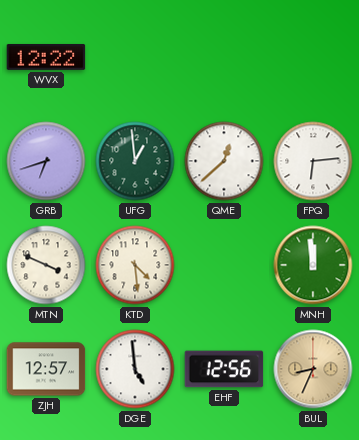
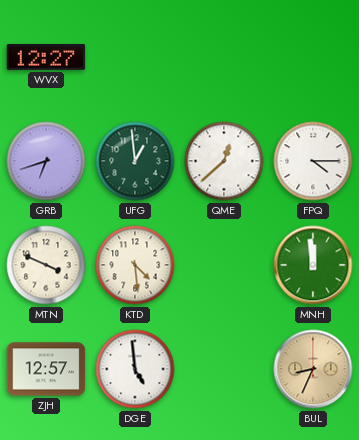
WVX: 12:22 -> 12:27
FPQ: 6:14 -> 4:15
EHF: 12:56 -> none
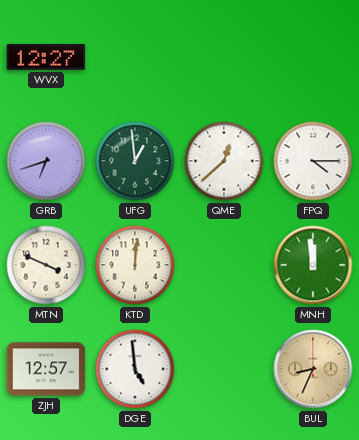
KTD: 4:29 -> 12:01
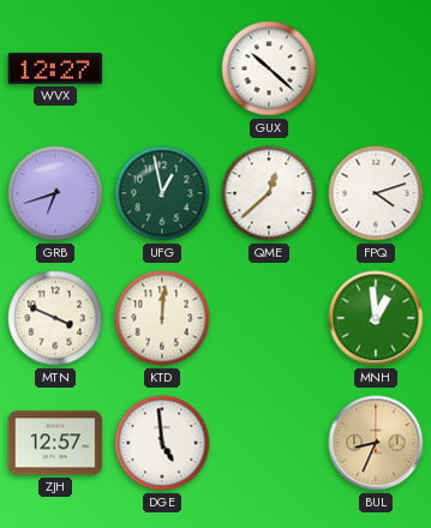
GUX: none -> 10:22
UFG: 12:59 -> 12:58
FPQ: 4:15 -> 4:12
MNH: 11:59 -> 12:59
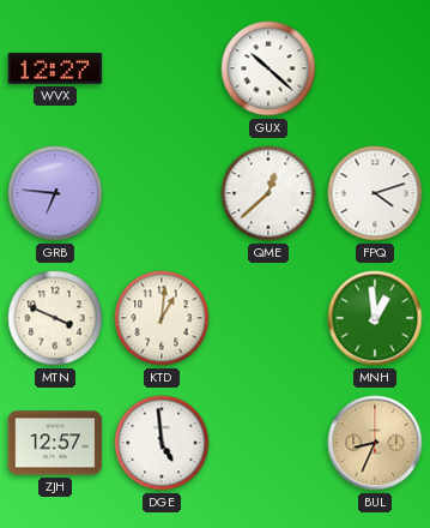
GRB: 6:42 -> 6:46
UFG: 12:58 -> none
KTD: 12:01 -> 1:01
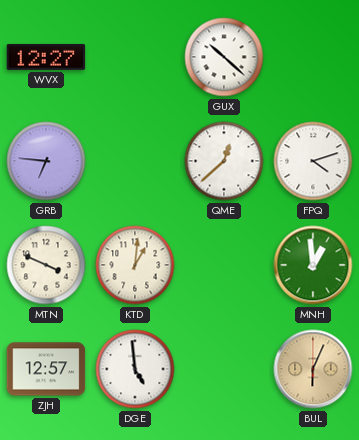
BUL: 8:34 -> 6:04
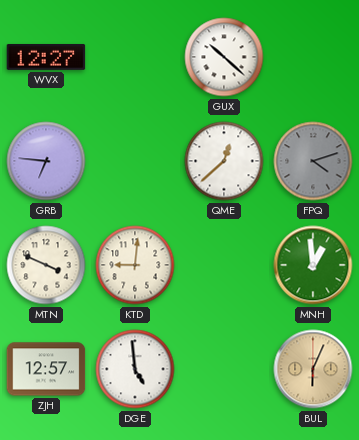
FPQ dial: white -> grey
KTD: 1:01 -> 9:01
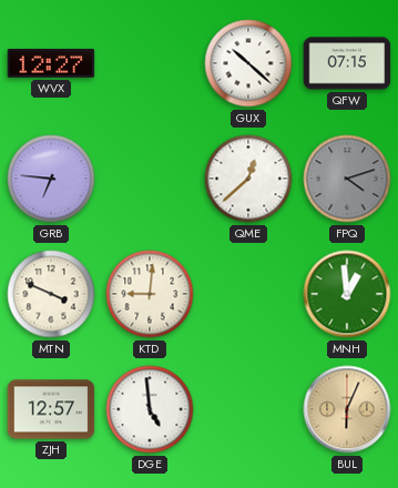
QFW: none -> 07:15
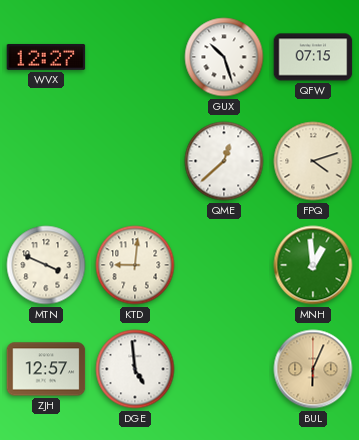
GUX: 10:22 -> 10:27
GRB: 6:46 -> none
FPQ dial: grey -> cream
